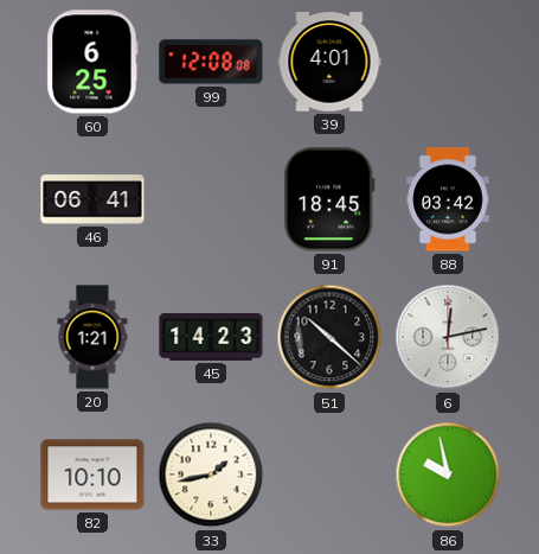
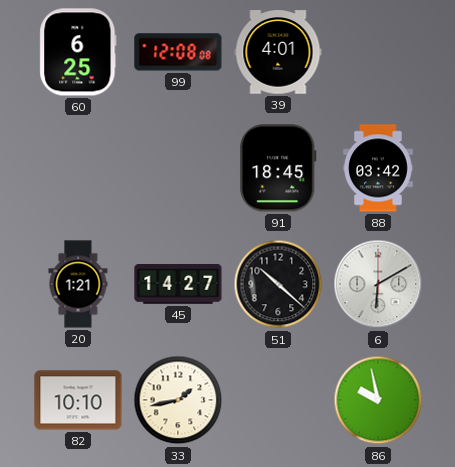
46: 06:41 -> none
45: 14:23 -> 14:27
6: 12:13 -> 6:10
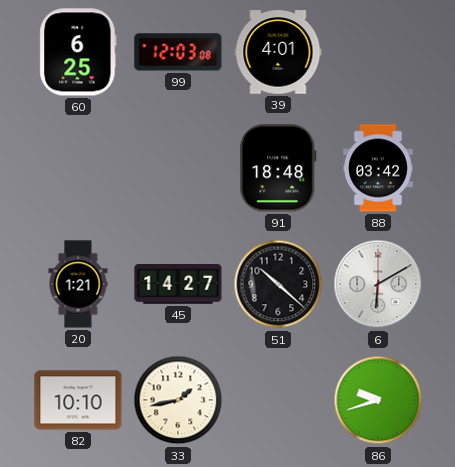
99: 12:08 -> 12:03
91: 18:45 -> 18:48
86: 9:58 -> 9:42
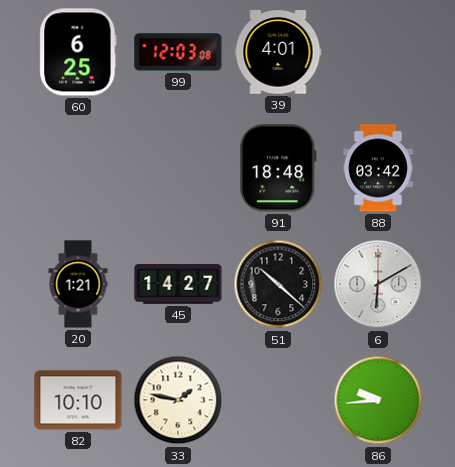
33: 1:43 -> 1:47
86: 9:42 -> 9:44
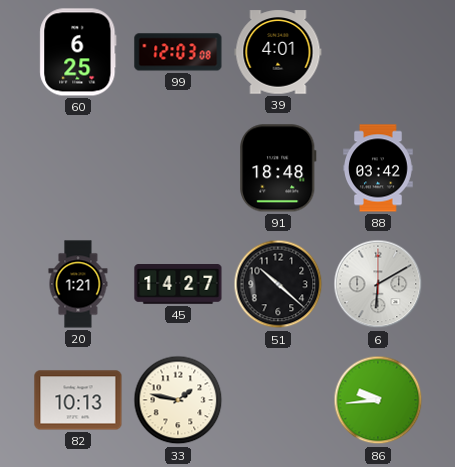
82: 10:10 -> 10:13
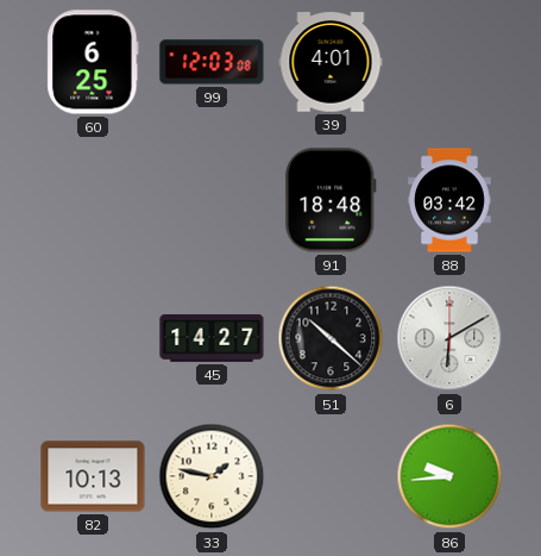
20: 1:21 -> none
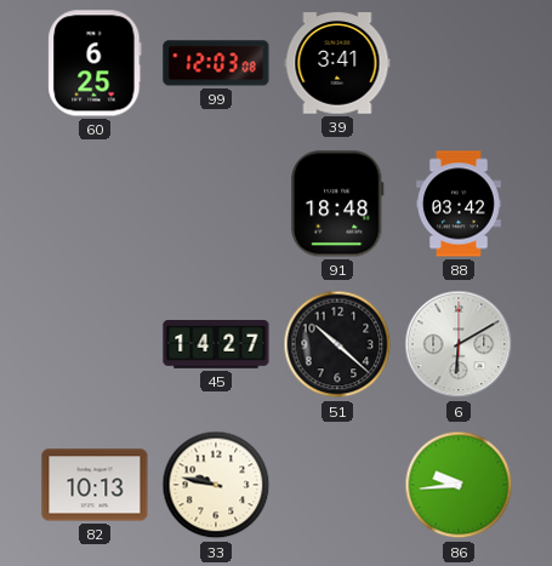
39: 4:01 -> 3:41
33: 1:47 -> 9:47
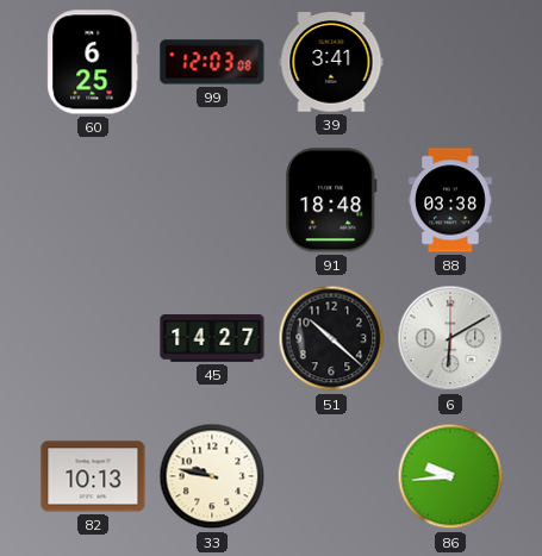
88: 03:42 -> 03:38
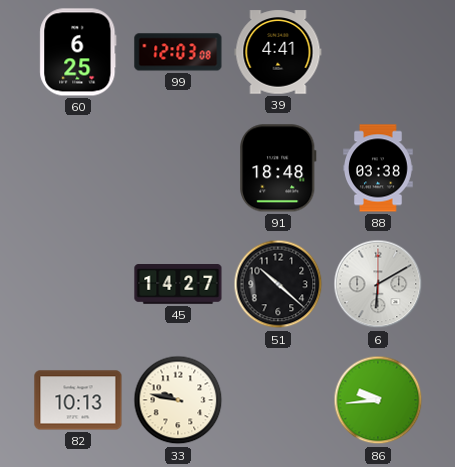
39: 3:41 -> 4:41
